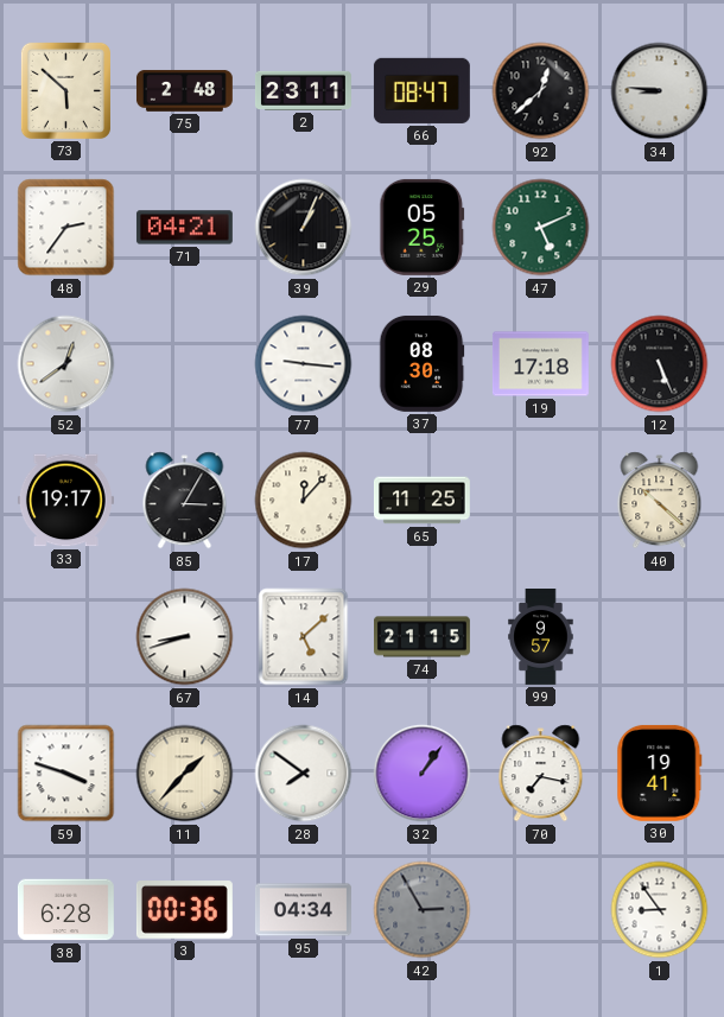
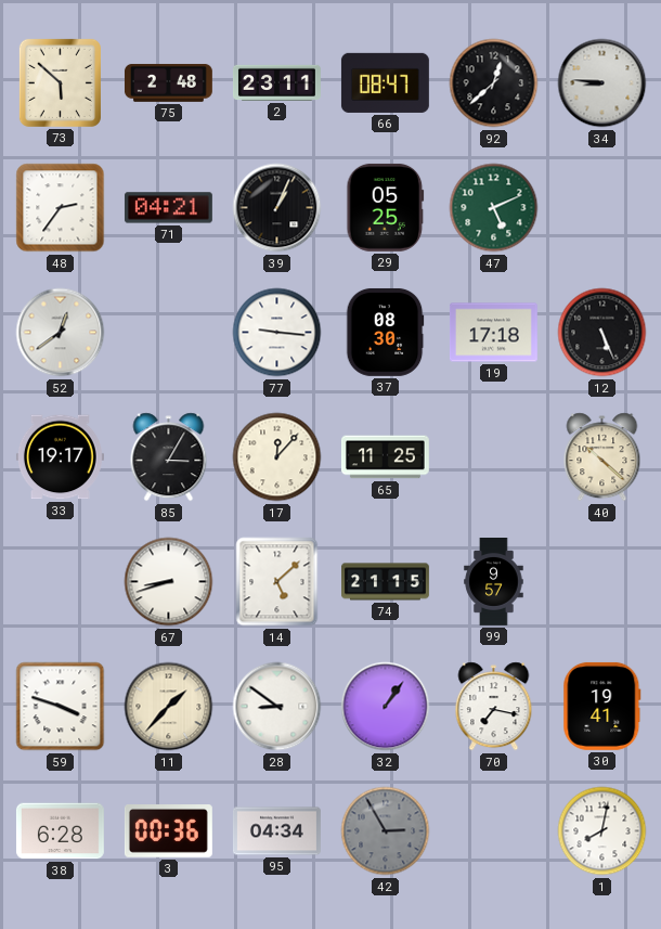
28: 7:51 -> 8:51
1: 8:54 -> 8:02
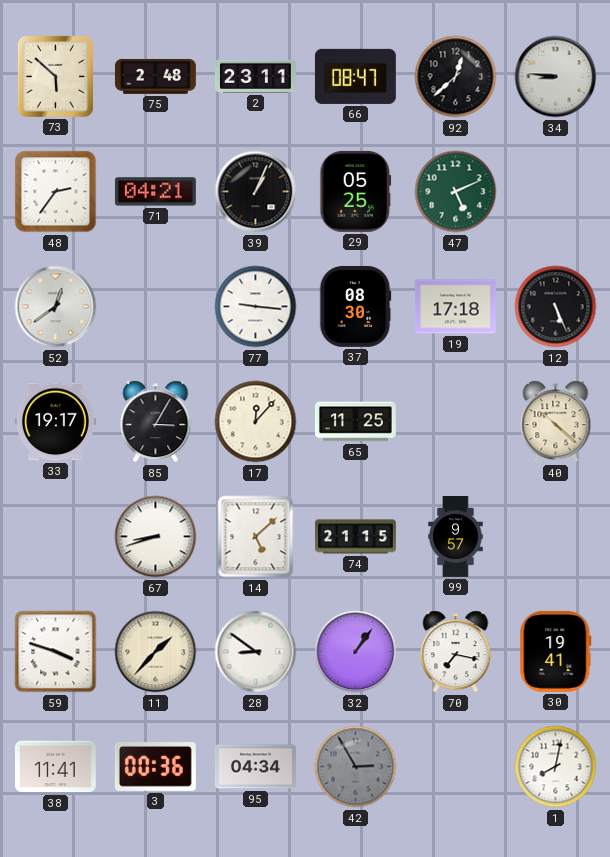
38: 6:28 -> 11:41
